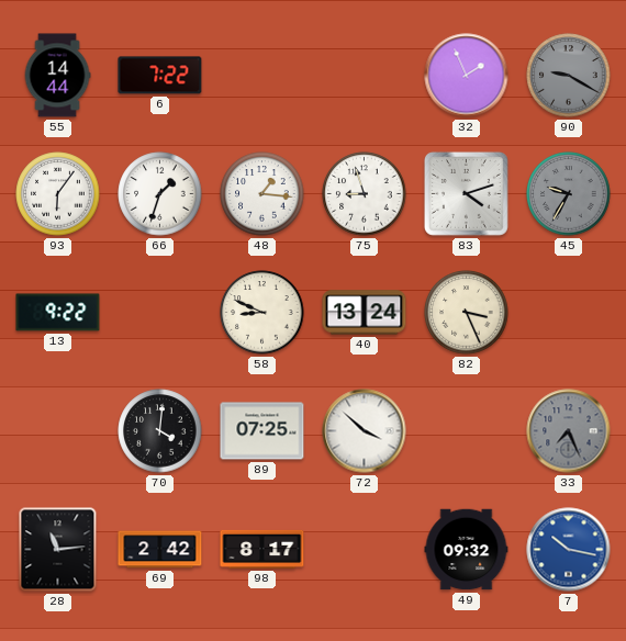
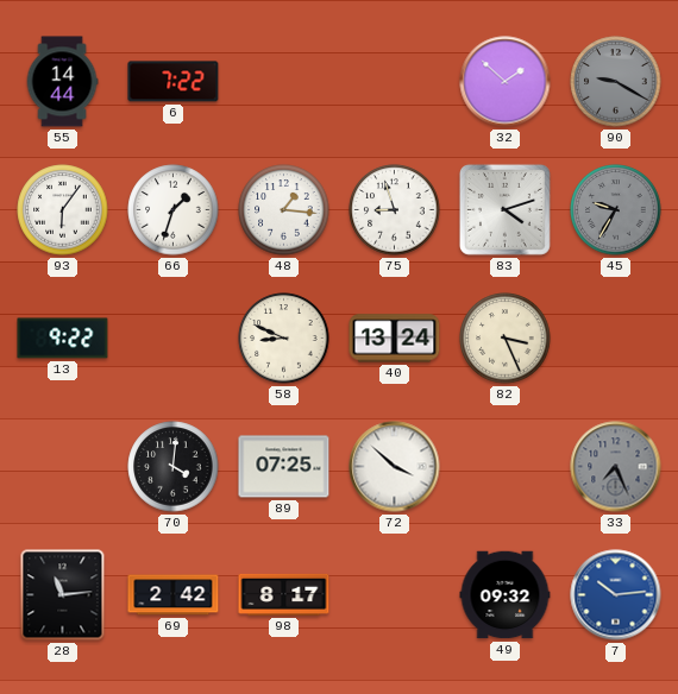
32: 1:56 -> 1:52
7: 10:17 -> 10:14
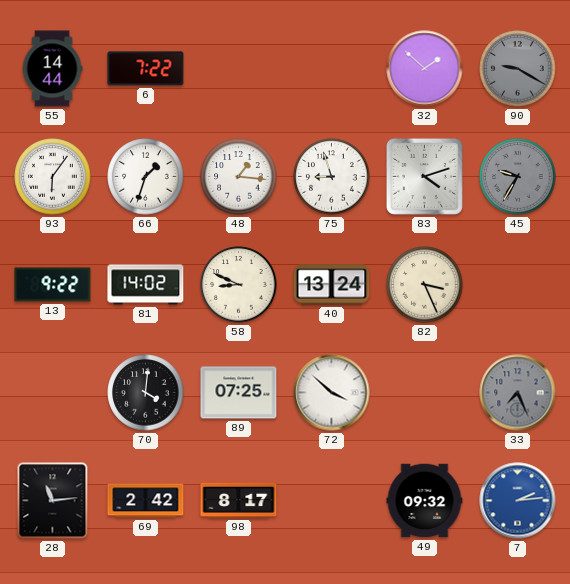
81: none -> 14:02
7: 10:14 -> 2:14
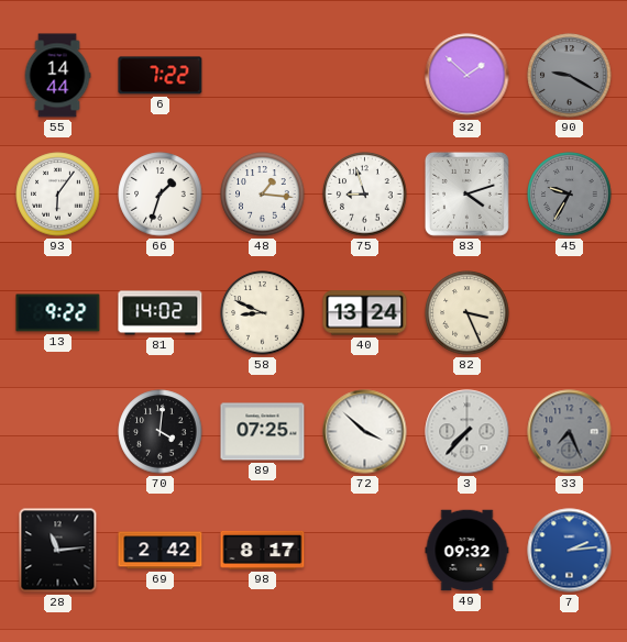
3: none -> 7:37
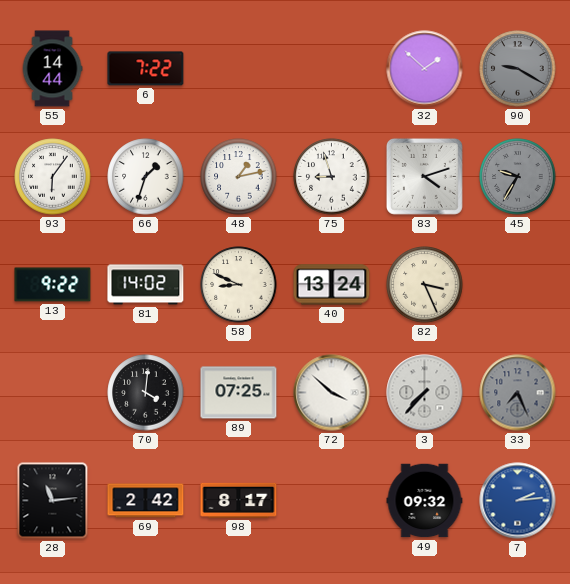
48: 1:16 -> 1:13
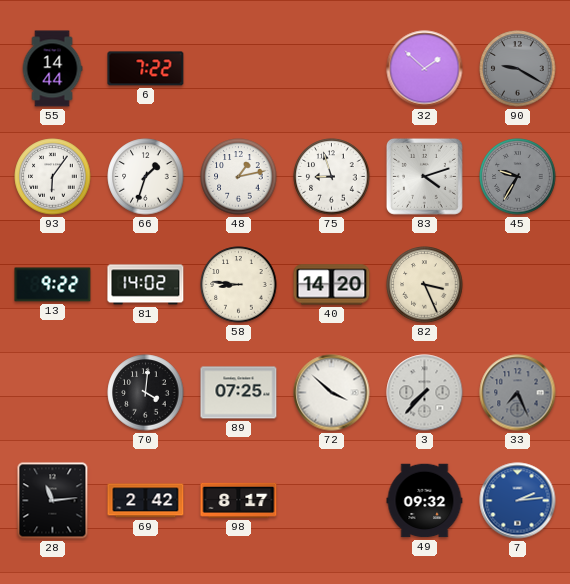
58: 8:49 -> 8:46
40: 13:24 -> 14:20
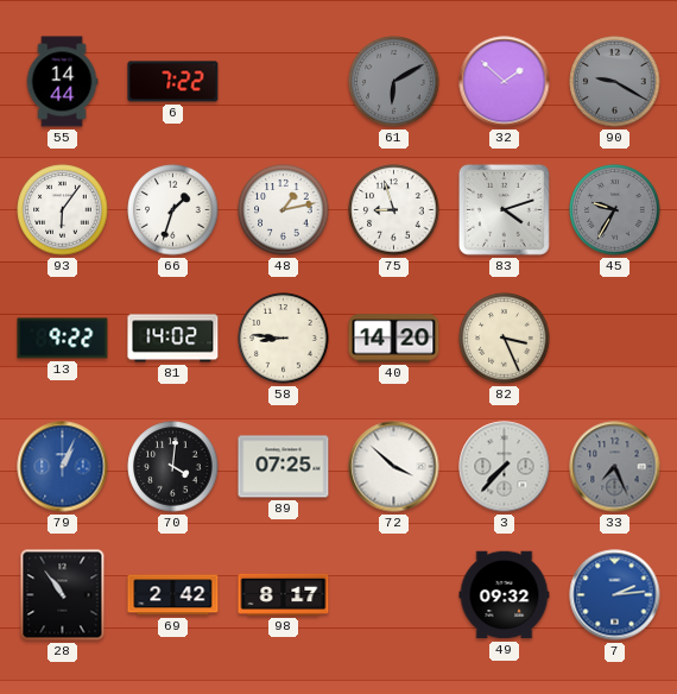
61: none -> 6:10
79: none -> 1:04
28: 11:14 -> 10:54
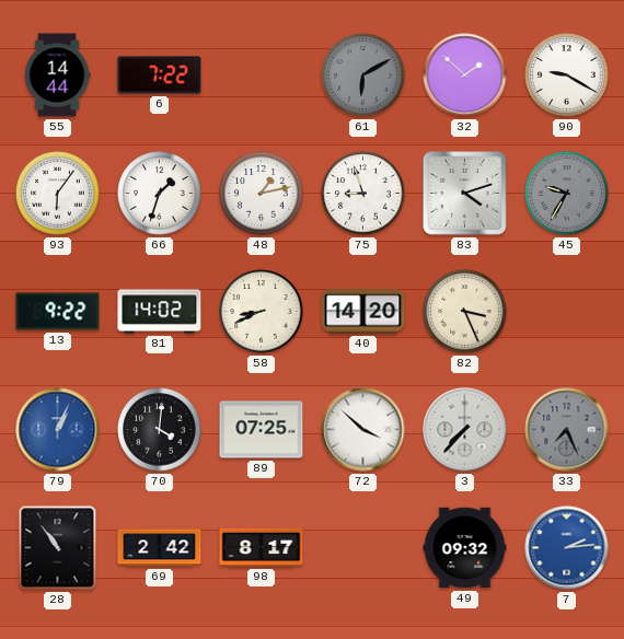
90 dial: grey -> white
58: 8:46 -> 8:41
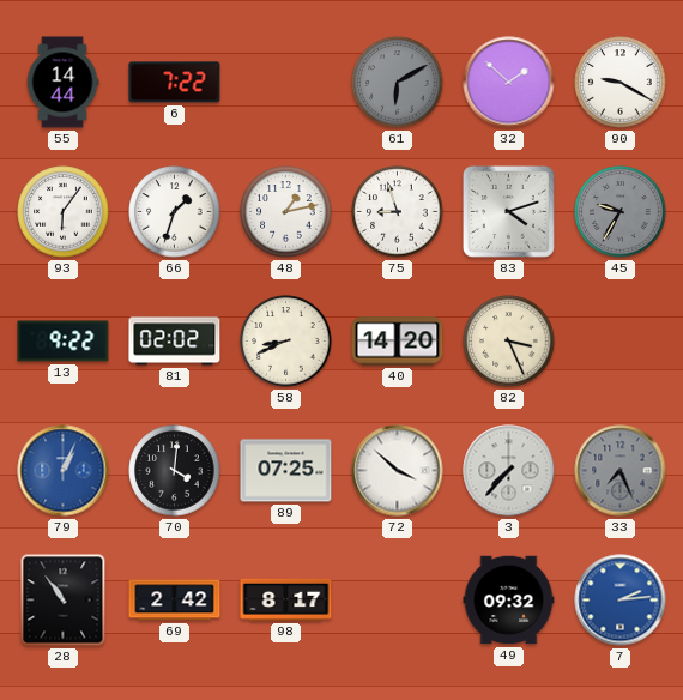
81: 14:02 -> 02:02
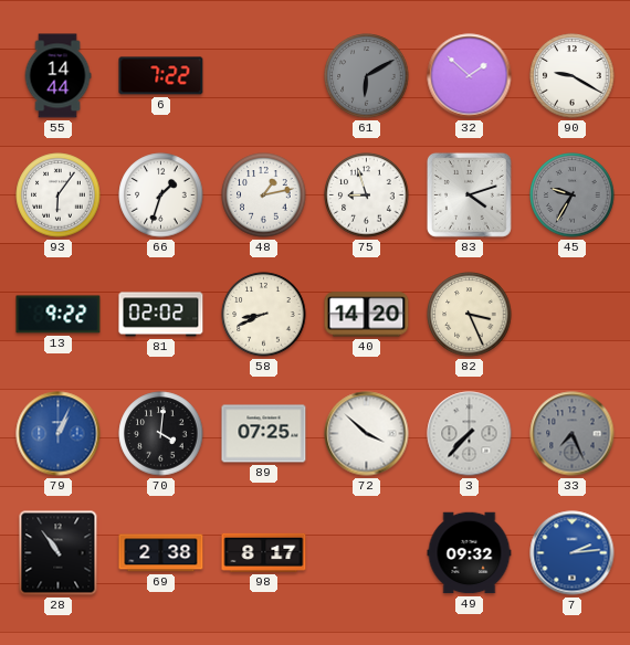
69: 2:42 -> 2:38
